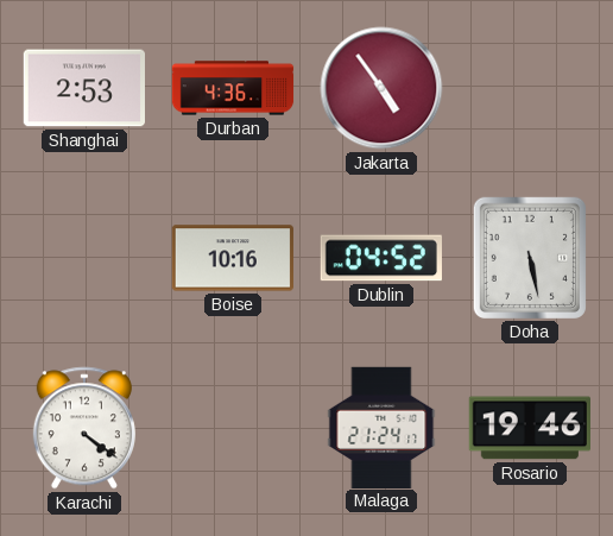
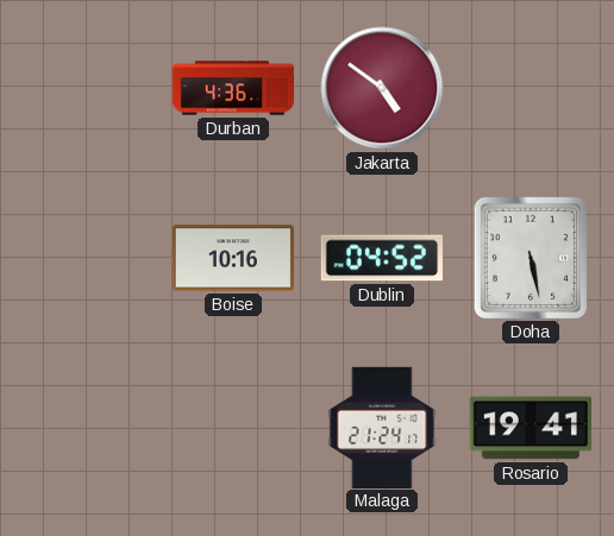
Shanghai: 2:53 -> none
Jakarta: 4:54 -> 4:51
Karachi: 4:21 -> none
Rosario: 19:46 -> 19:41
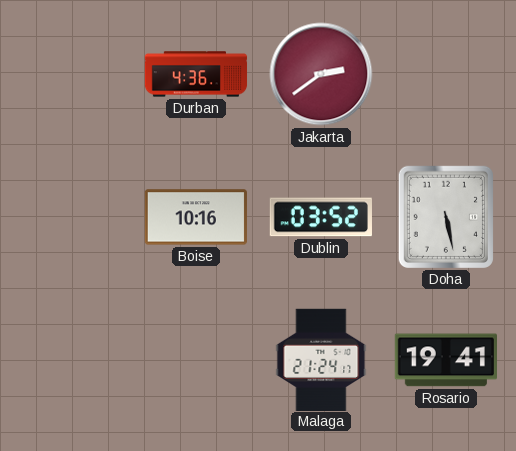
Jakarta: 4:51 -> 2:39
Dublin: 04:52 -> 03:52
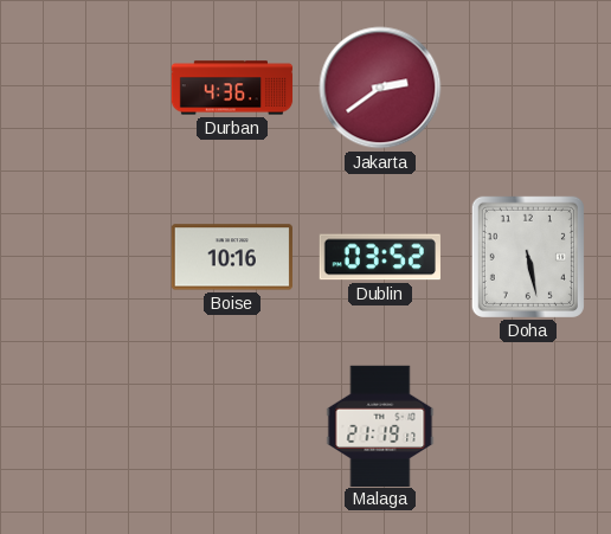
Malaga: 21:24 -> 21:19
Rosario: 19:41 -> none
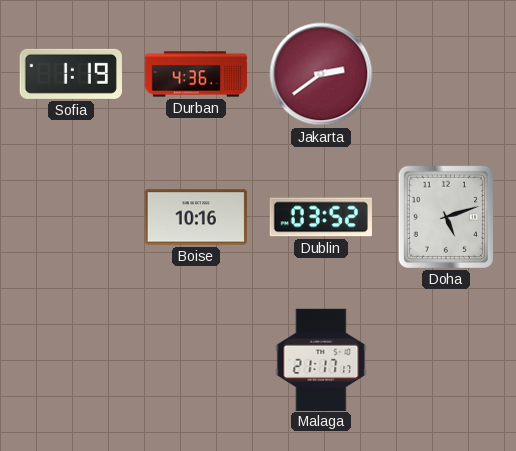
Sofia: none -> 1:19
Doha: 5:28 -> 5:12
Malaga: 21:19 -> 21:17
